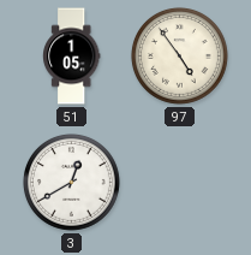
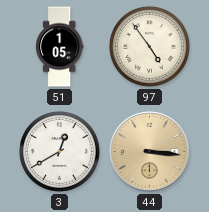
44: none -> 3:16
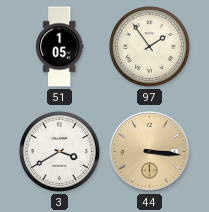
97: 4:54 -> 1:54
3: 12:40 -> 3:40
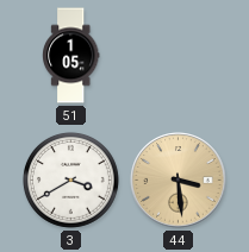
97: 1:54 -> none
44: 3:16 -> 3:29
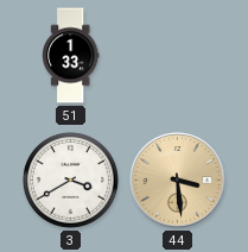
51: 1:05 -> 1:33
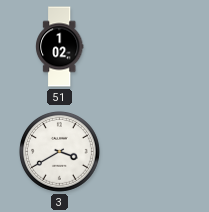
51: 1:33 -> 1:02
44: 3:29 -> none
